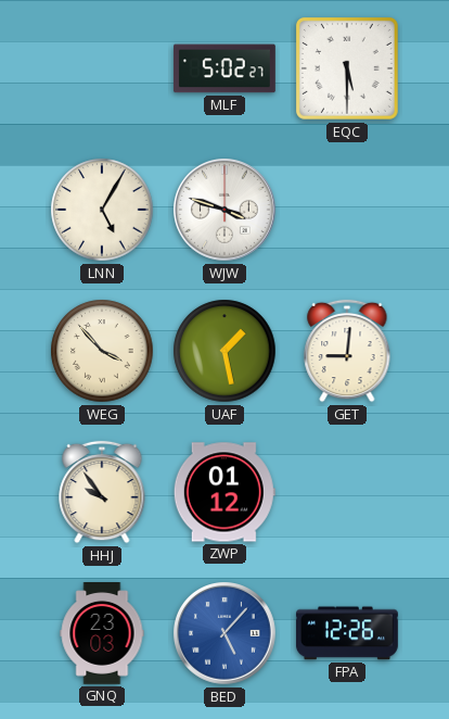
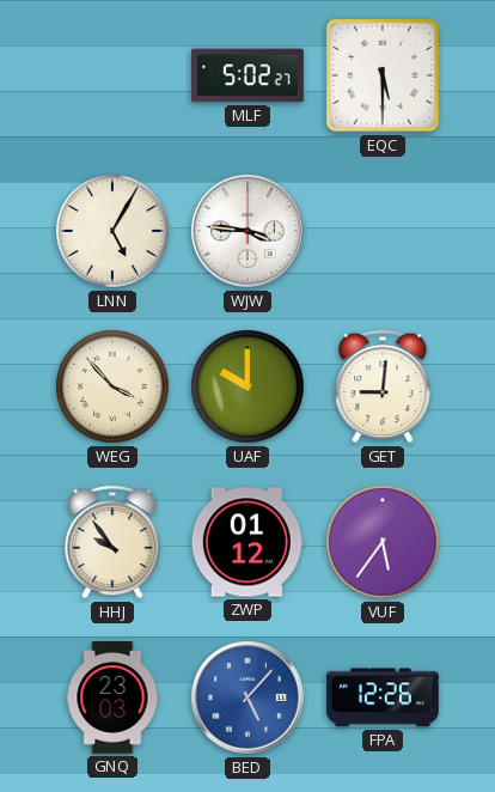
WJW: 3:48 -> 3:46
UAF: 1:28 -> 10:00
VUF: none -> 5:36
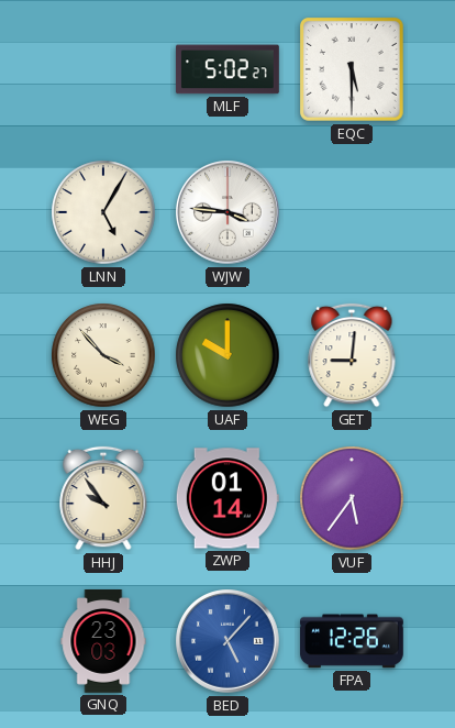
ZWP: 01:12 -> 01:14
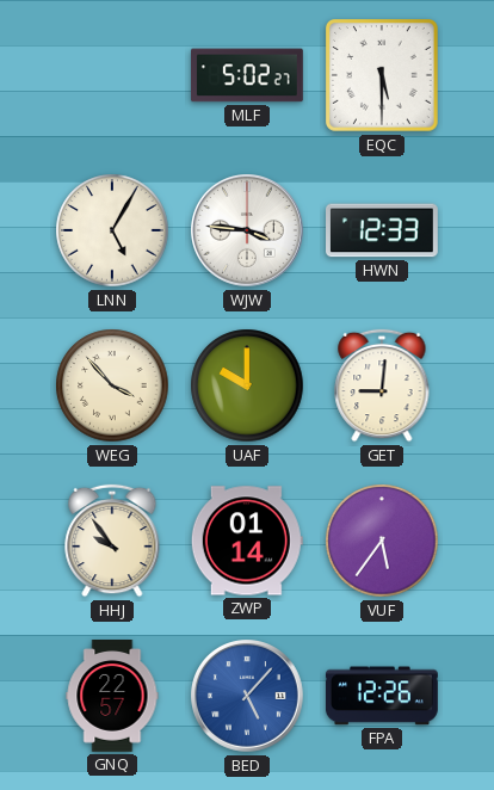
HWN: none -> 12:33
GNQ: 23:03 -> 22:57
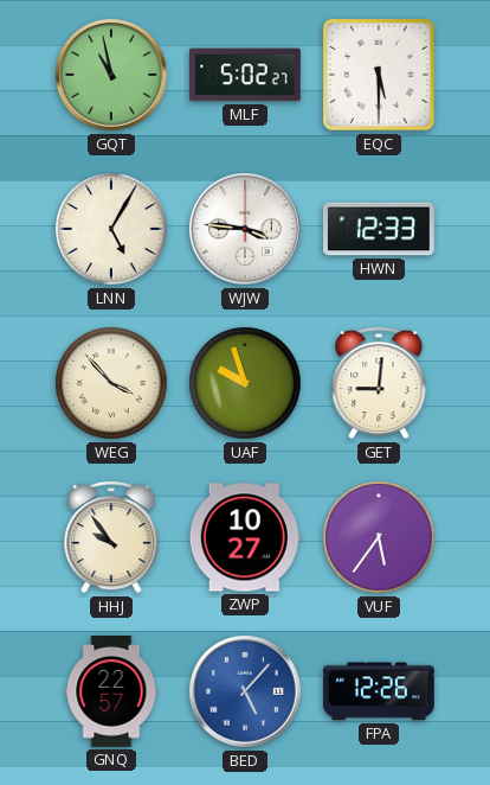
GQT: none -> 10:58
UAF: 10:00 -> 9:57
ZWP: 01:14 -> 10:27
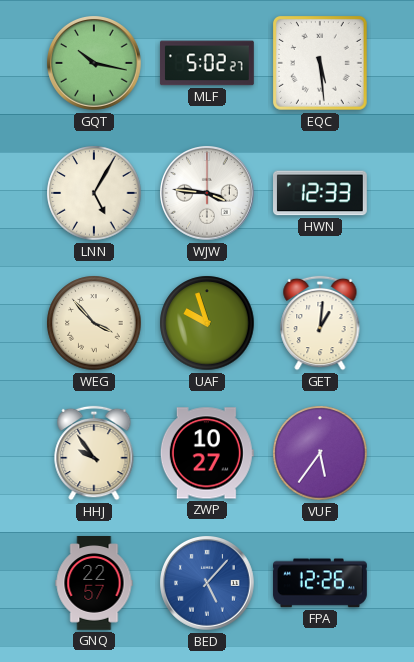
GQT: 10:58 -> 10:17
EQC: 5:30 -> 5:29
GET: 9:01 -> 1:01
